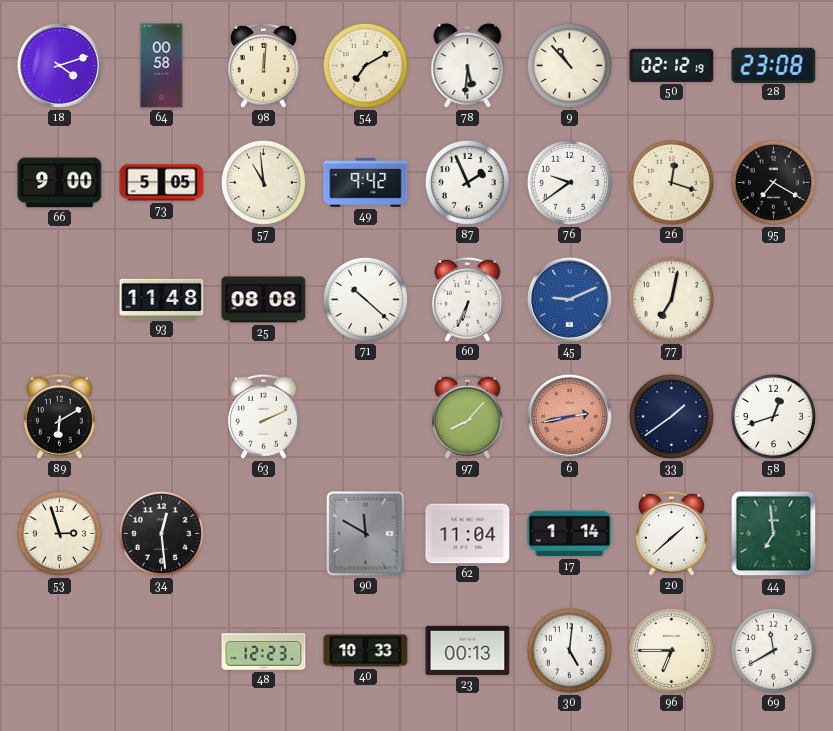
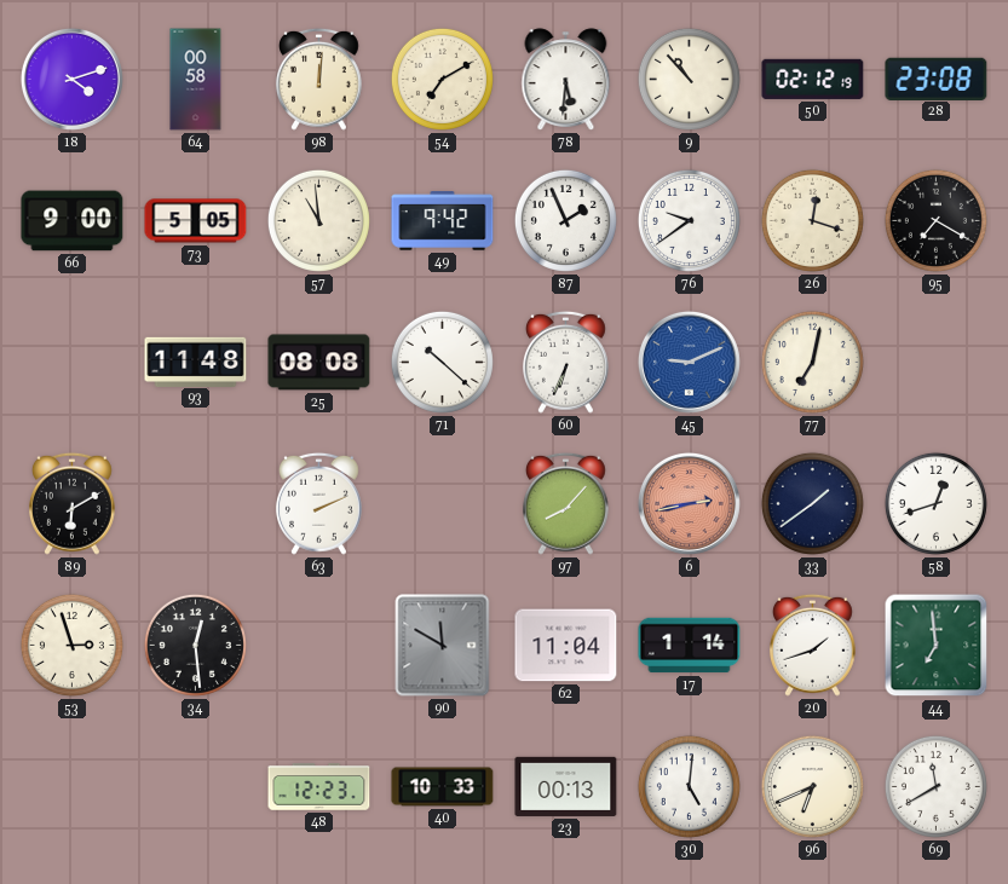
20: 1:38 -> 1:42
96: 6:45 -> 6:41
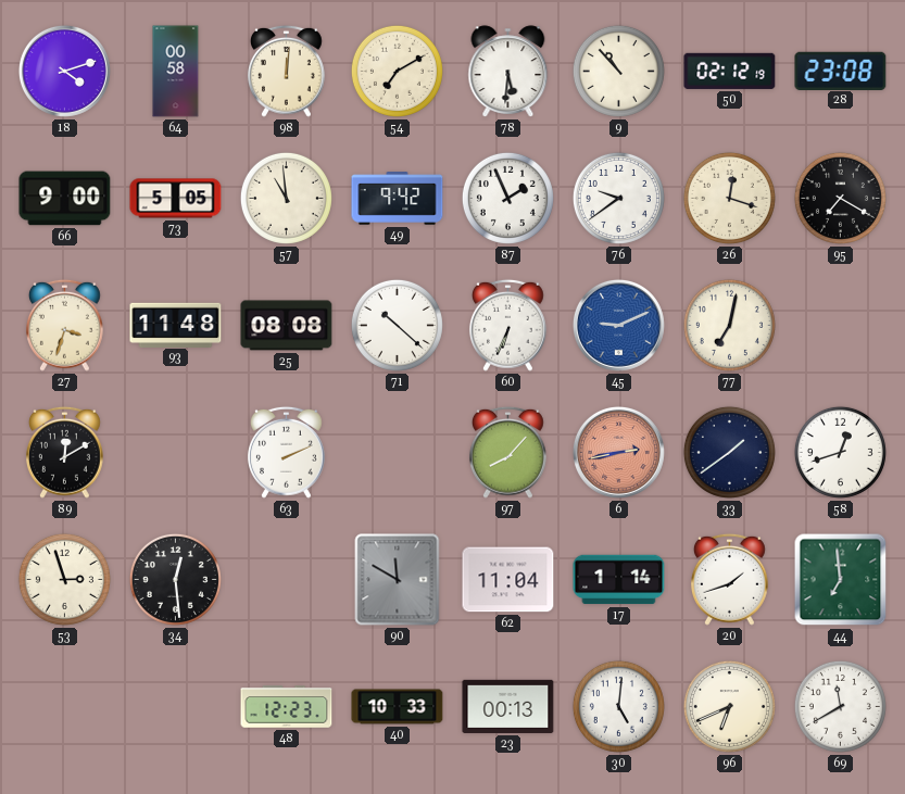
27: none -> 3:33
89: 6:10 -> 12:10
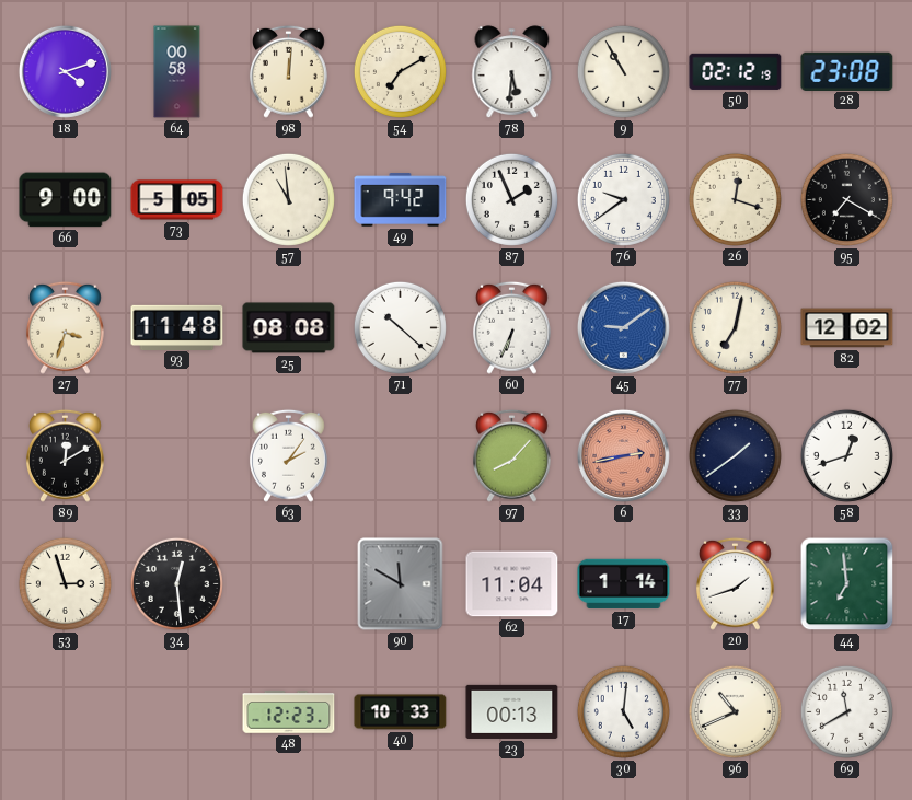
9: 10:53 -> 10:55
45: 9:11 -> 9:09
82: none -> 12:02
63: 2:11 -> 2:06
96: 6:41 -> 10:41
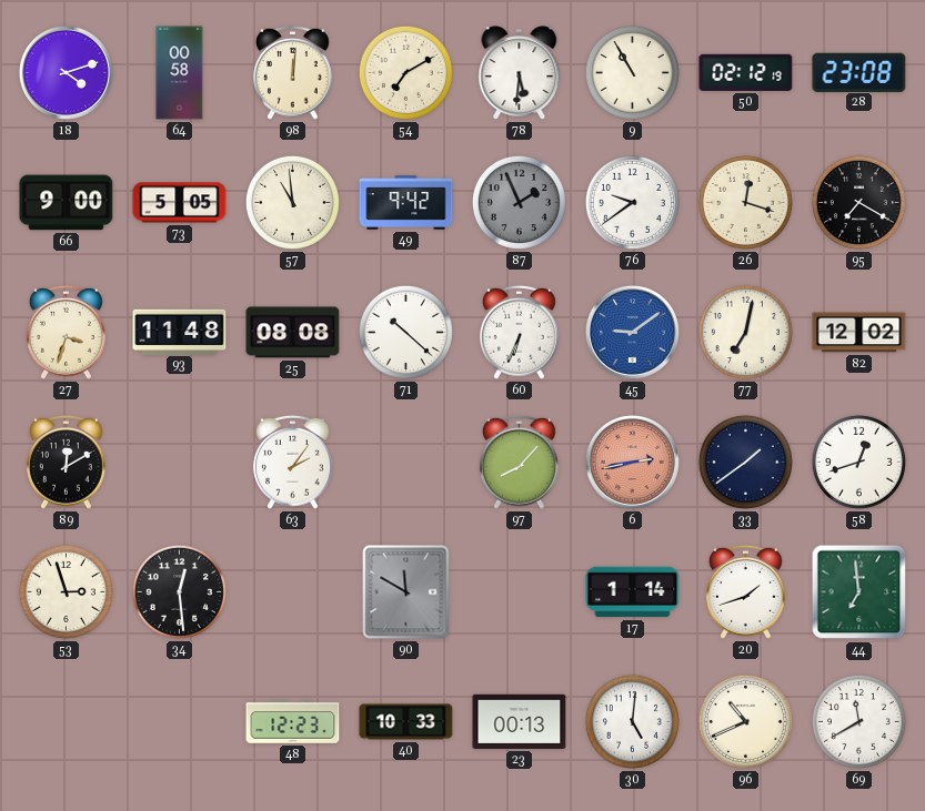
87 dial: white -> grey
62: 11:04 -> none
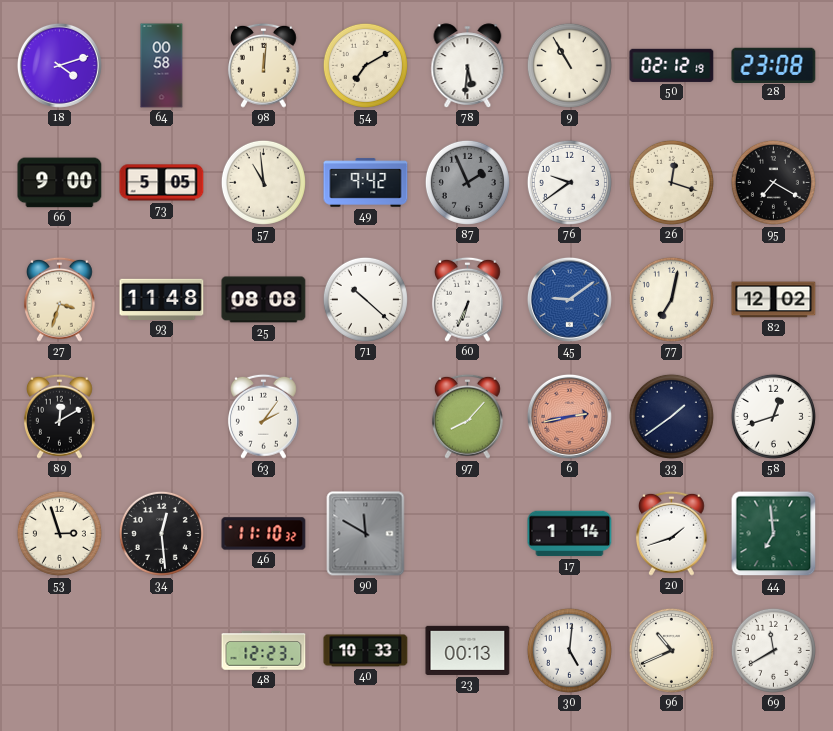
46: none -> 11:10
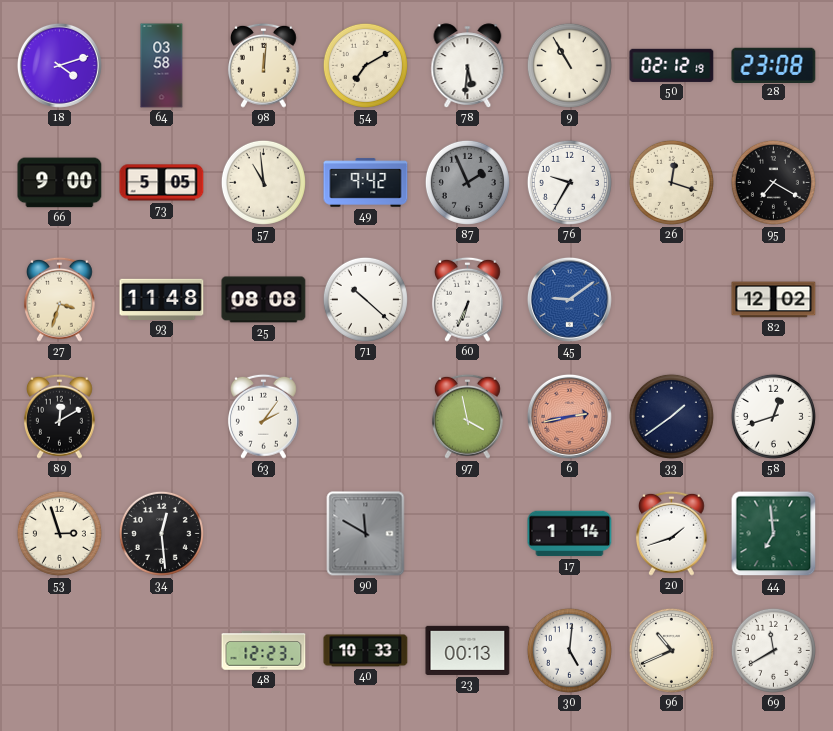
64: 00:58 -> 03:58
76: 9:39 -> 9:35
77: 7:02 -> none
97: 8:07 -> 3:58
46: 11:10 -> none
